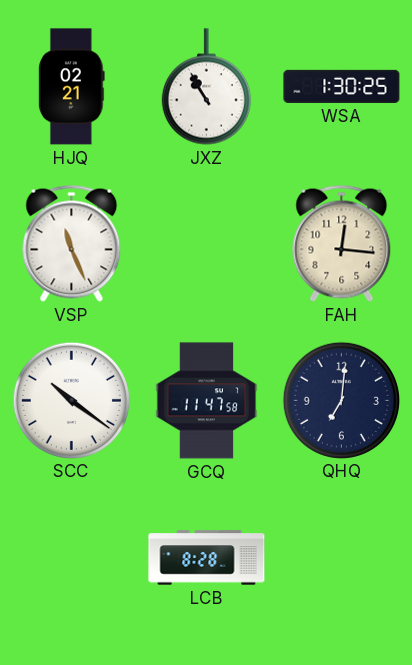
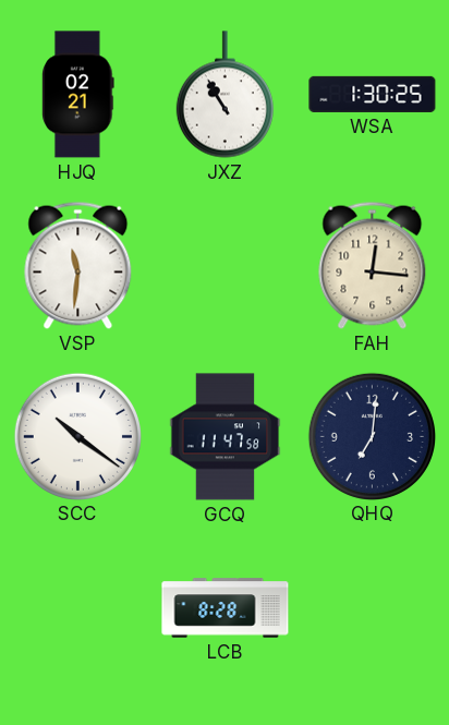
VSP: 11:26 -> 11:31
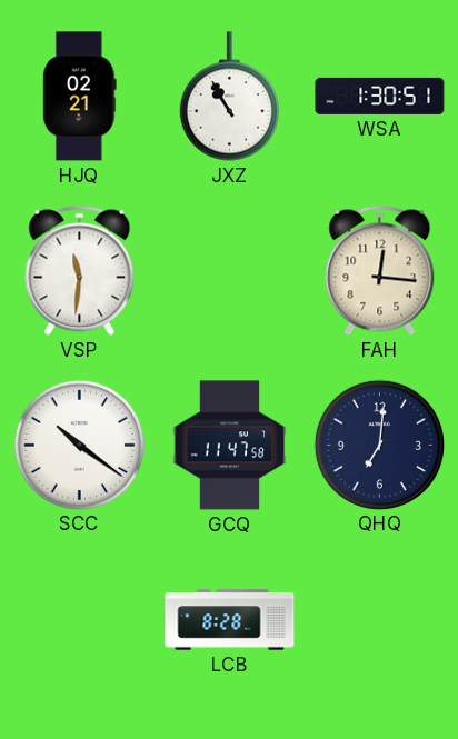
WSA: 1:30:25 -> 1:30:51
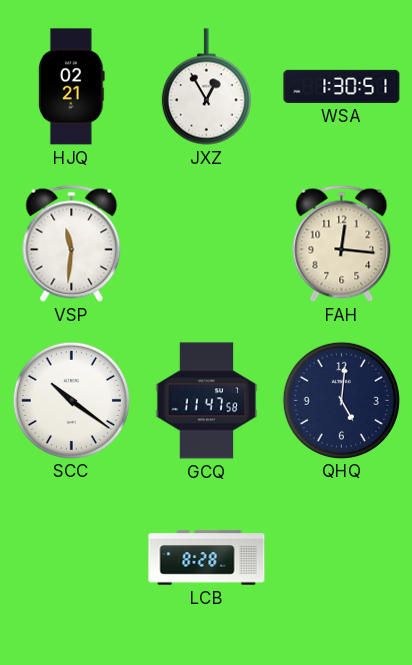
JXZ: 10:55 -> 12:55
QHQ: 7:01 -> 5:01
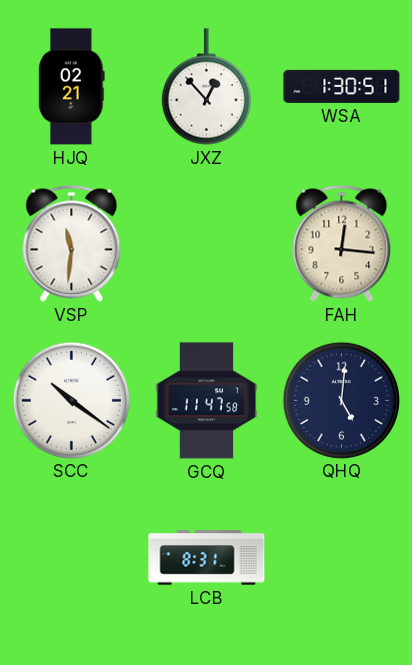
JXZ: 12:55 -> 12:53
LCB: 8:28 -> 8:31
